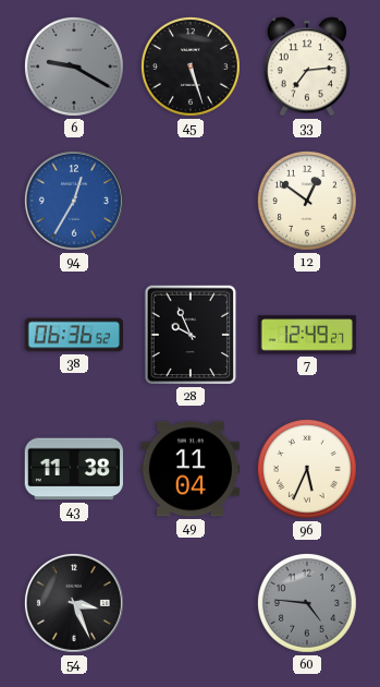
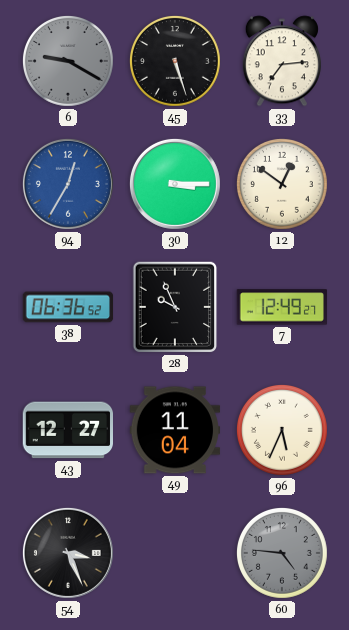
30: none -> 3:15
43: 11:38 -> 12:27
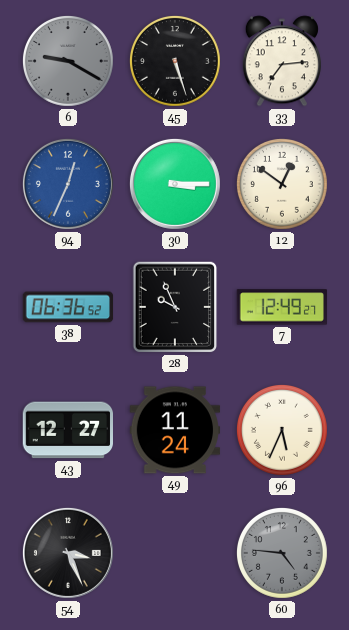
94: 12:35 -> 12:34
49: 11:04 -> 11:24
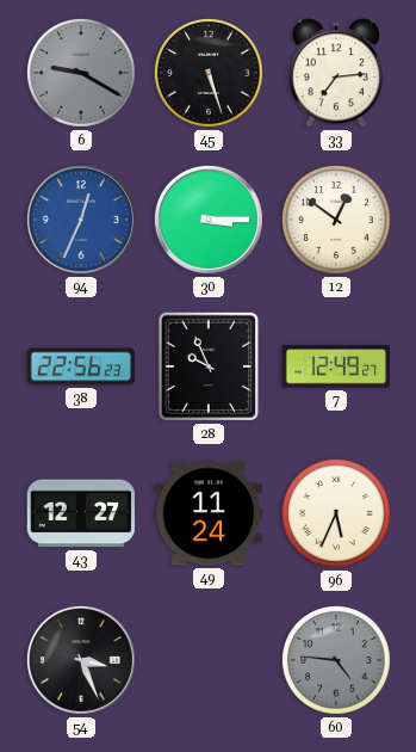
38: 06:36 -> 22:56
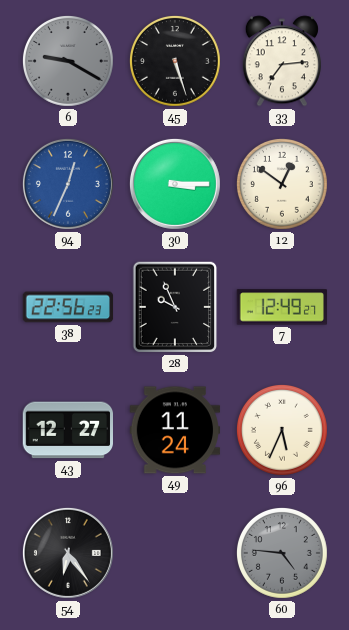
54: 3:26 -> 6:24
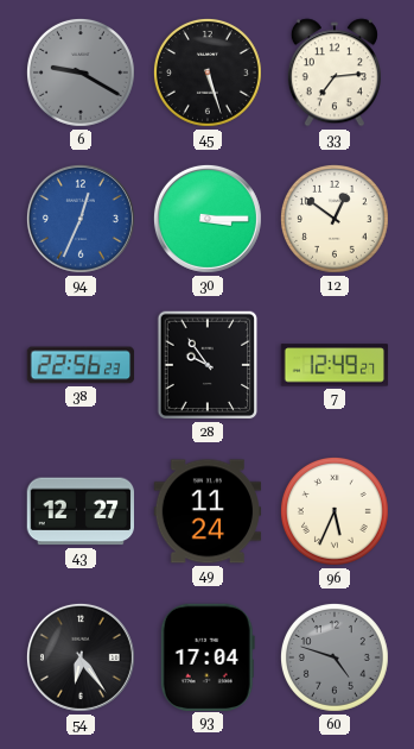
28: 9:56 -> 9:54
93: none -> 17:04
60: 4:46 -> 4:48
